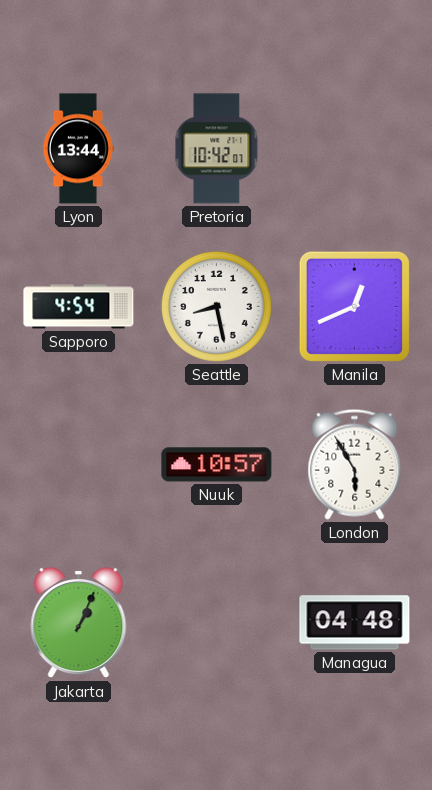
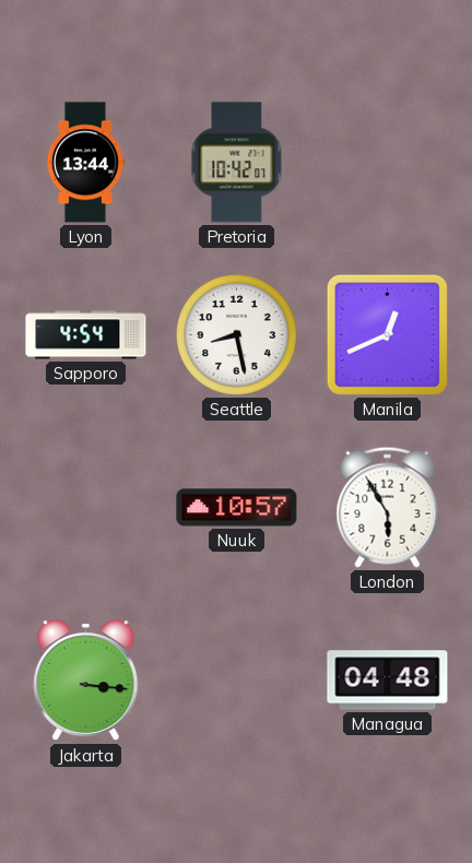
Jakarta: 1:04 -> 3:16
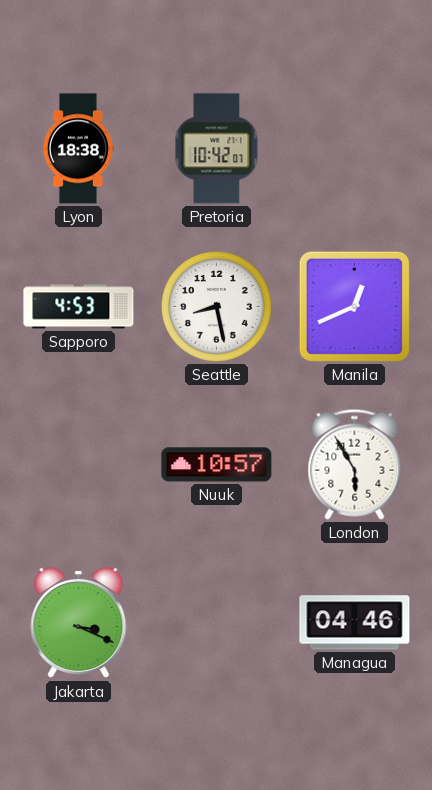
Lyon: 13:44 -> 18:38
Sapporo: 4:54 -> 4:53
Jakarta: 3:16 -> 3:19
Managua: 04:48 -> 04:46
